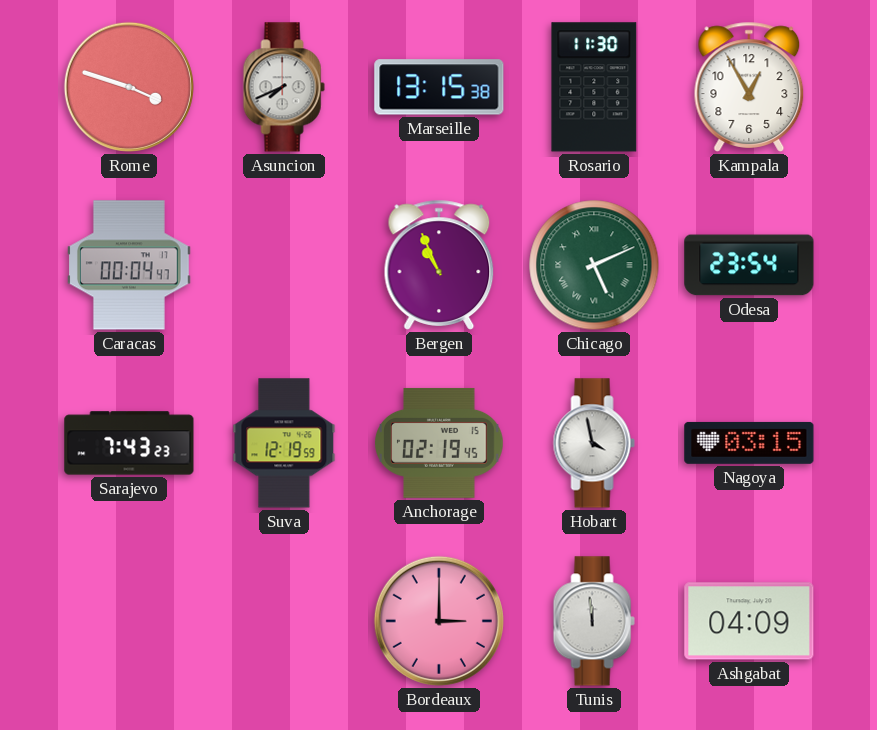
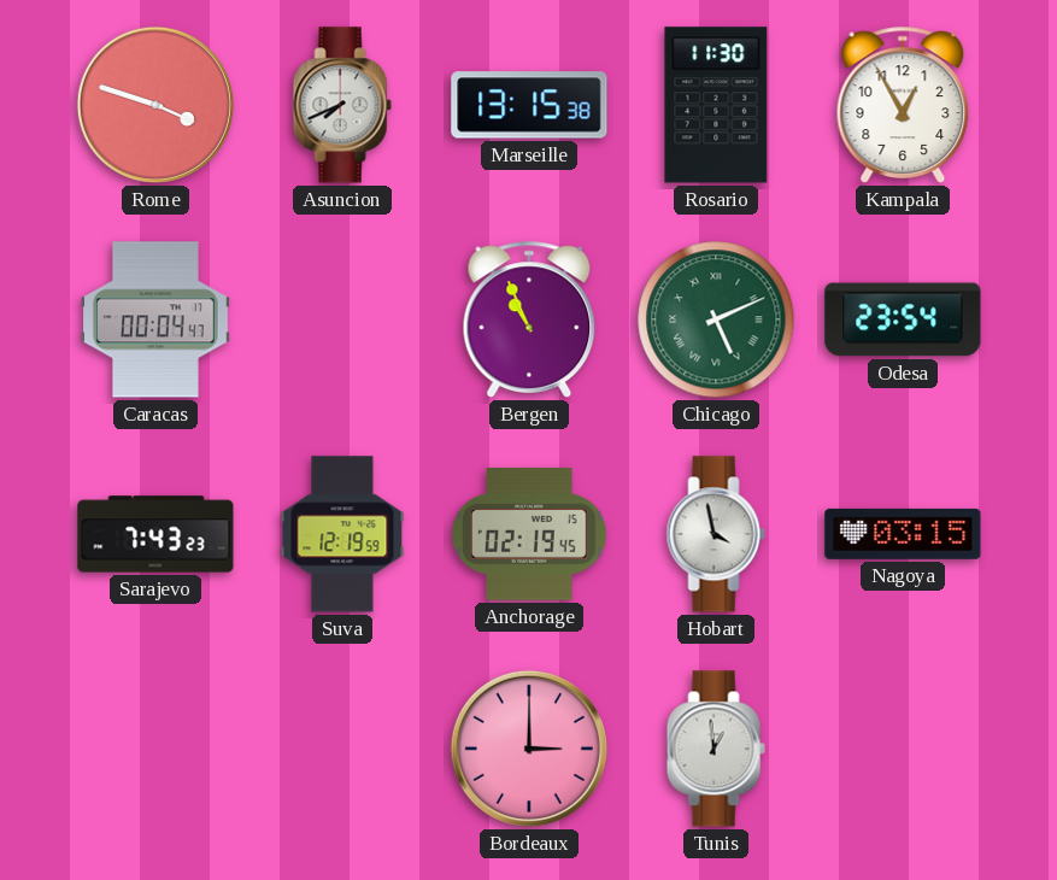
Tunis: 11:59 -> 12:59
Ashgabat: 04:09 -> none
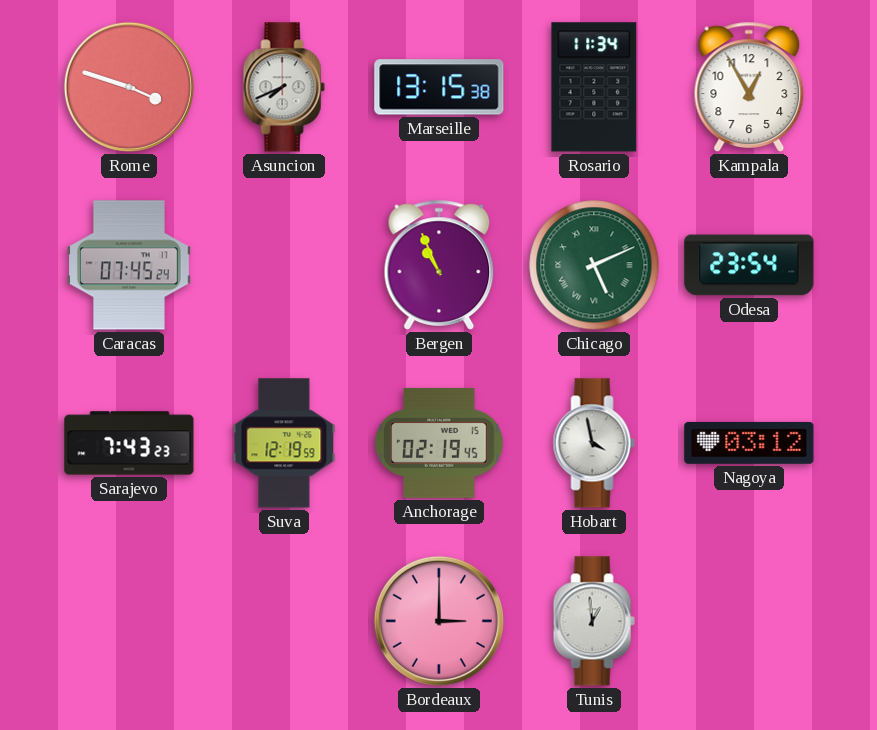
Rosario: 11:30 -> 11:34
Caracas: 00:04 -> 07:45
Nagoya: 03:15 -> 03:12
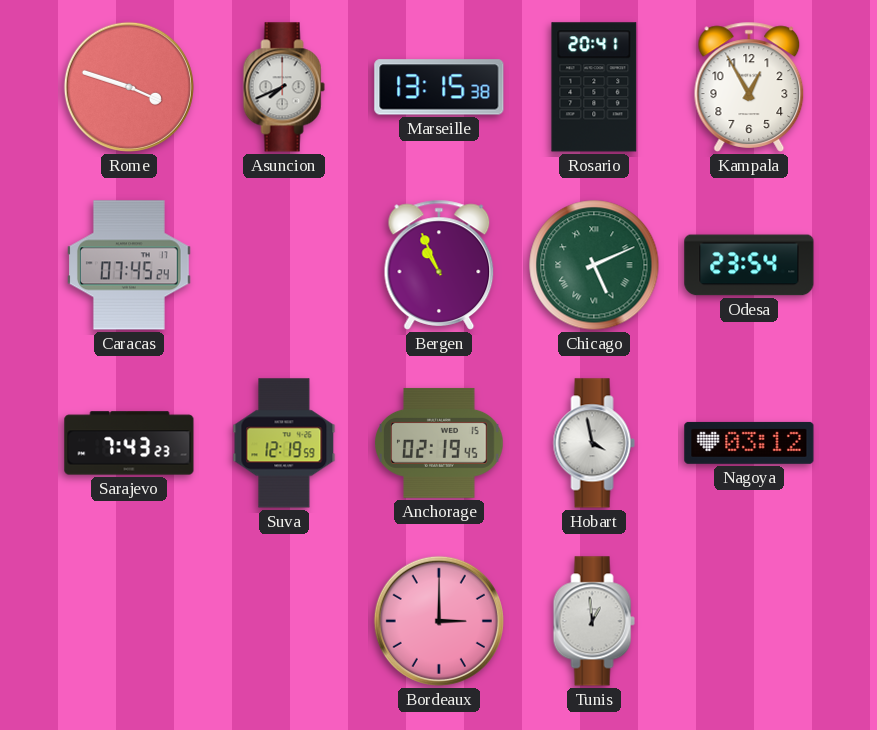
Rosario: 11:34 -> 20:41
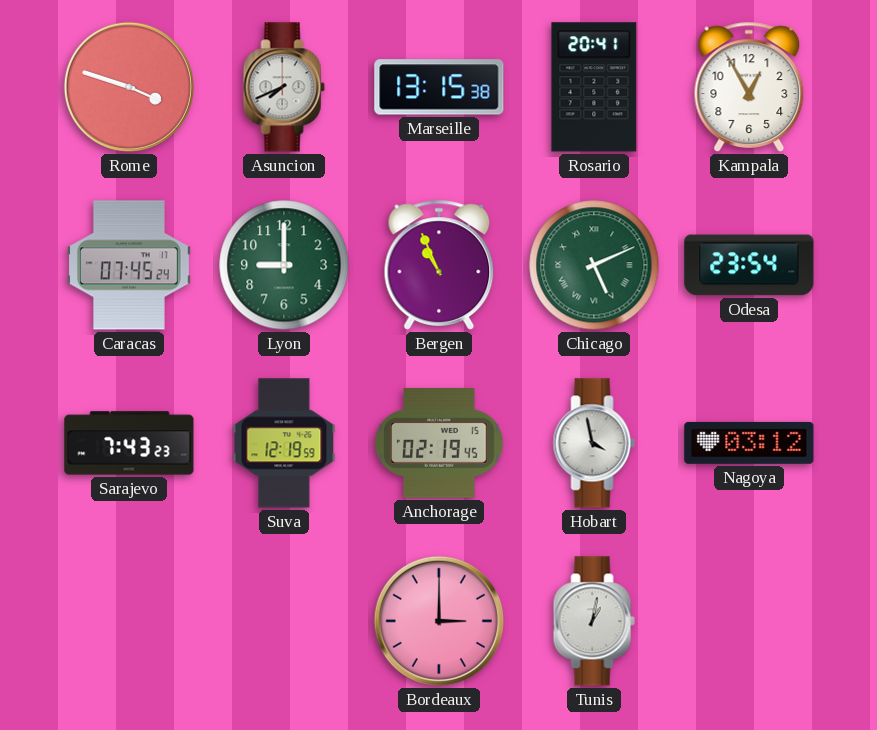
Lyon: none -> 9:00
Tunis: 12:59 -> 1:02
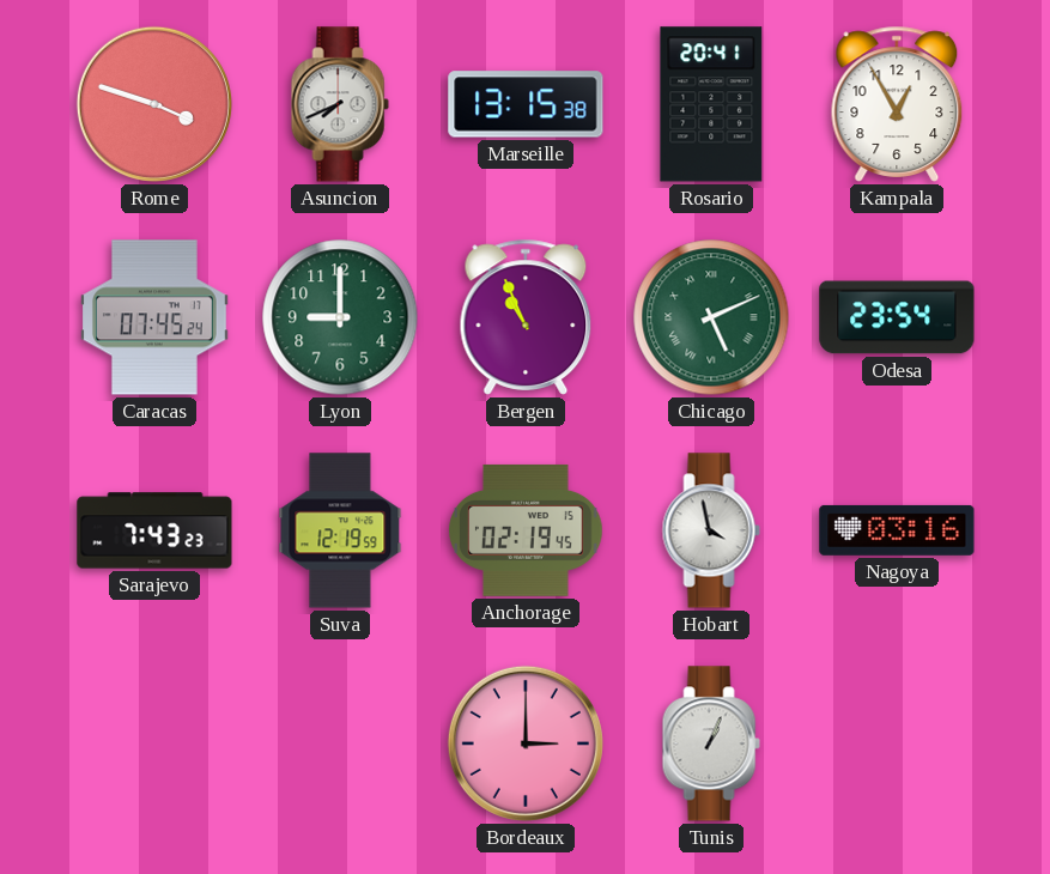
Nagoya: 03:12 -> 03:16
Tunis: 1:02 -> 1:04
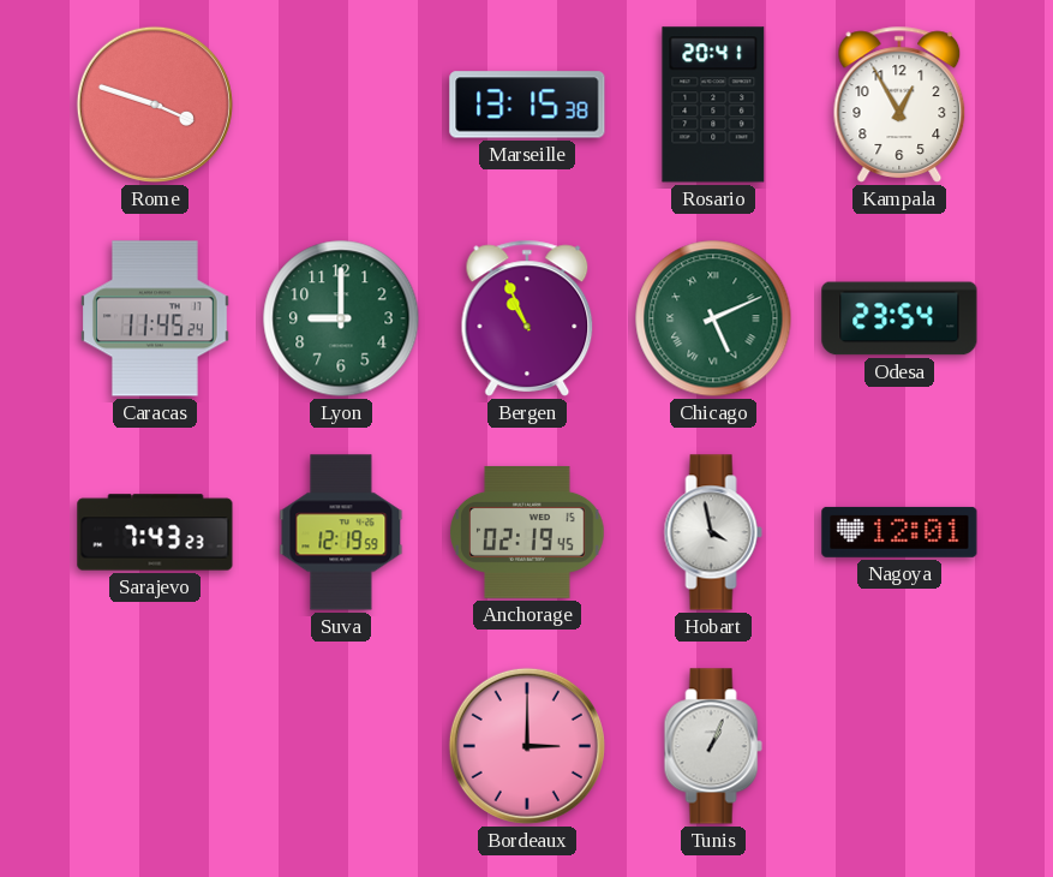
Asuncion: 7:41 -> none
Caracas: 07:45 -> 11:45
Nagoya: 03:16 -> 12:01
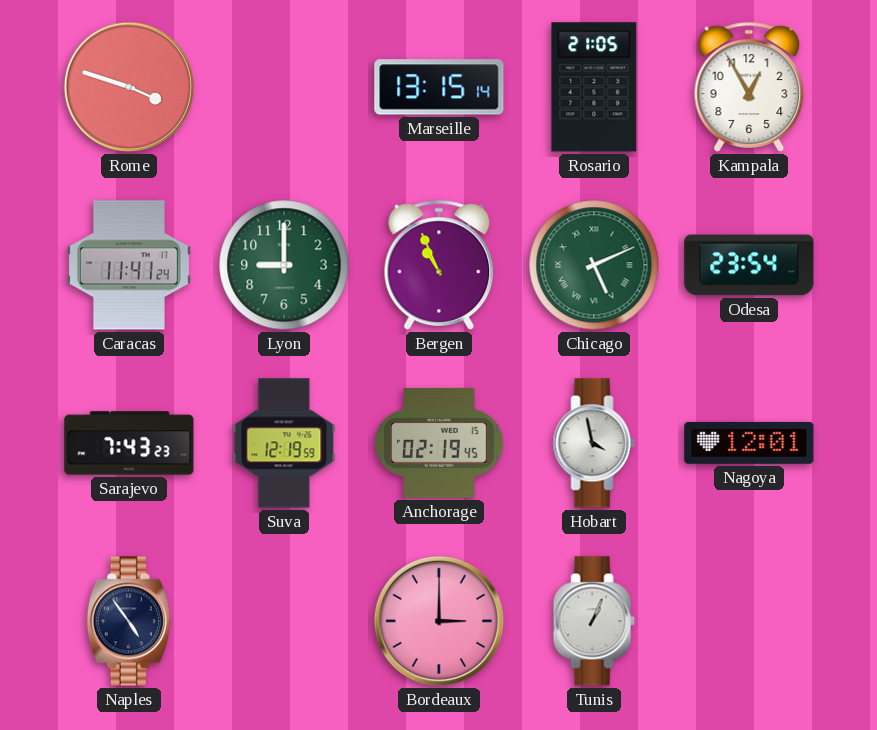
Marseille: 13:15:38 -> 13:15:14
Rosario: 20:41 -> 21:05
Caracas: 11:45 -> 11:41
Naples: none -> 4:54
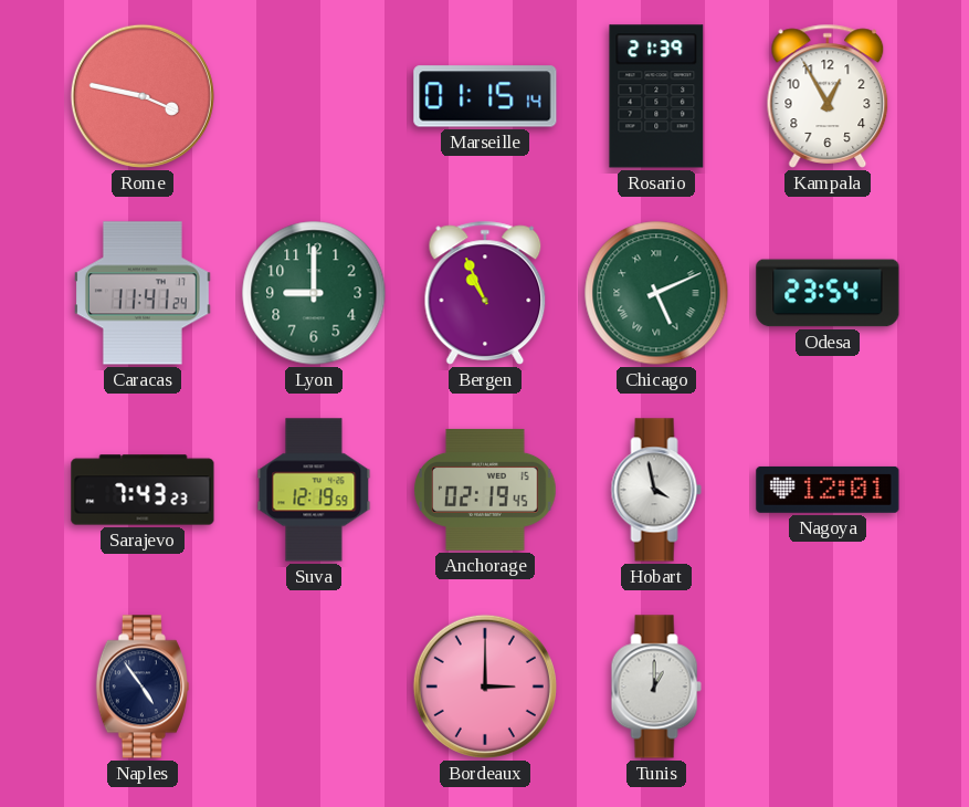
Rome: 3:48 -> 3:47
Marseille: 13:15 -> 01:15
Rosario: 21:05 -> 21:39
Tunis: 1:04 -> 1:00
